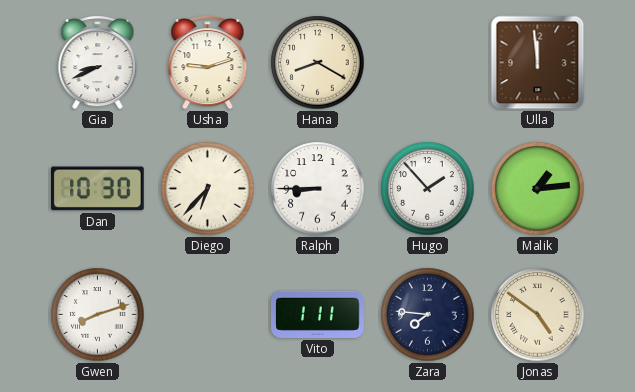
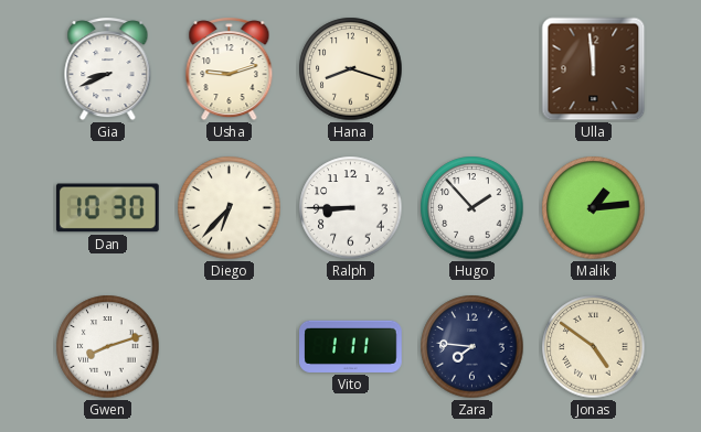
Hana: 8:20 -> 8:18
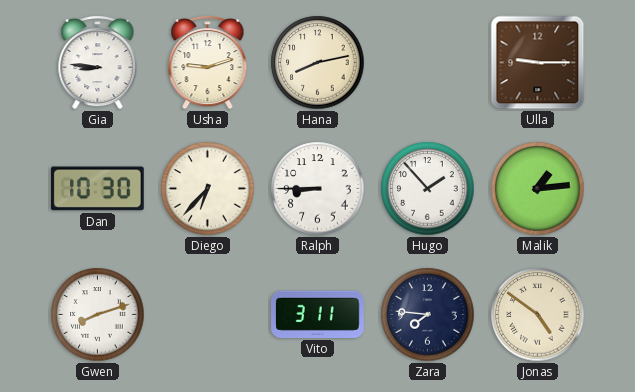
Gia: 8:41 -> 8:46
Hana: 8:18 -> 8:13
Ulla: 11:59 -> 9:15
Vito: 1:11 -> 3:11
